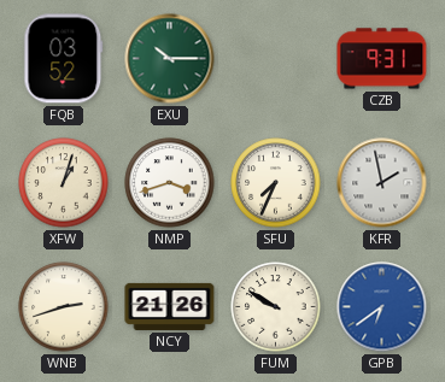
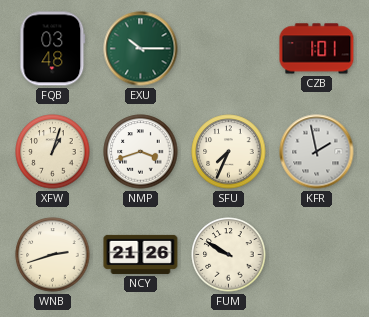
FQB: 03:52 -> 03:48
CZB: 9:31 -> 1:01
GPB: 6:39 -> none
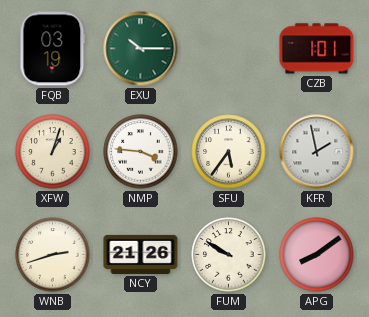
FQB: 03:48 -> 03:19
NMP: 3:42 -> 3:46
SFU: 7:34 -> 5:36
APG: none -> 8:09
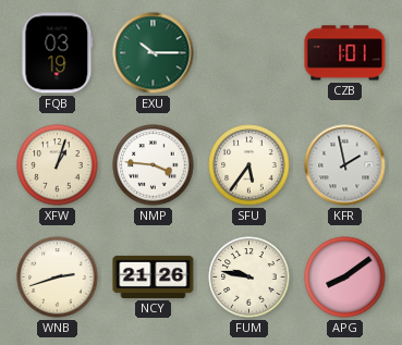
FUM: 9:50 -> 9:47
